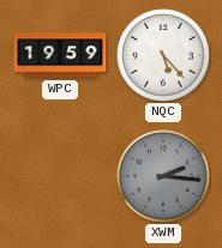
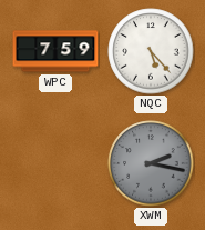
WPC: 19:59 -> 7:59
XWM: 2:16 -> 2:17
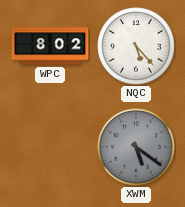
WPC: 7:59 -> 8:02
XWM: 2:17 -> 5:21
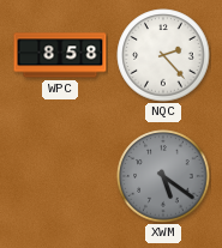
WPC: 8:02 -> 8:58
NQC: 5:23 -> 2:23
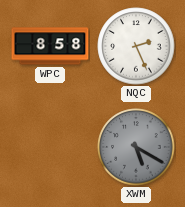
NQC: 2:23 -> 2:26
XWM: 5:21 -> 5:20
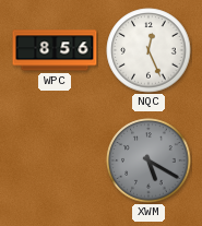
WPC: 8:58 -> 8:56
NQC: 2:26 -> 12:26
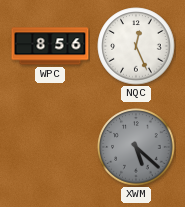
XWM: 5:20 -> 5:22
